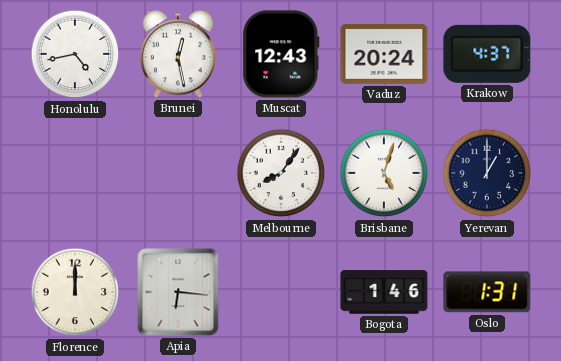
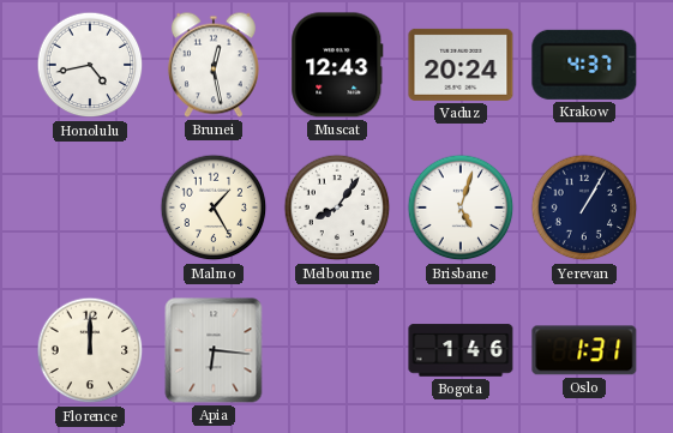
Malmo: none -> 1:25
Yerevan: 1:00 -> 1:05
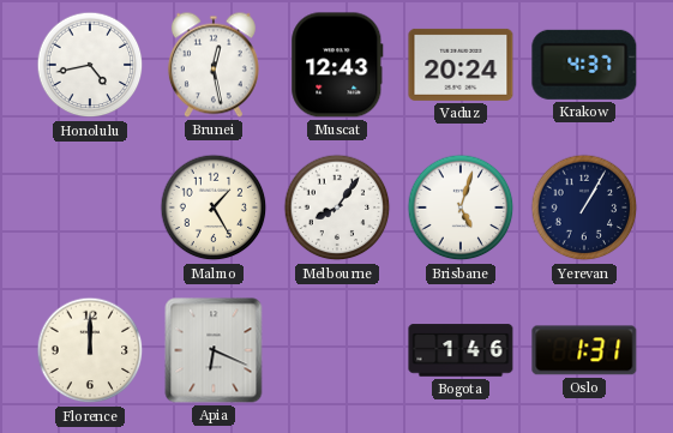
Apia: 6:16 -> 6:19
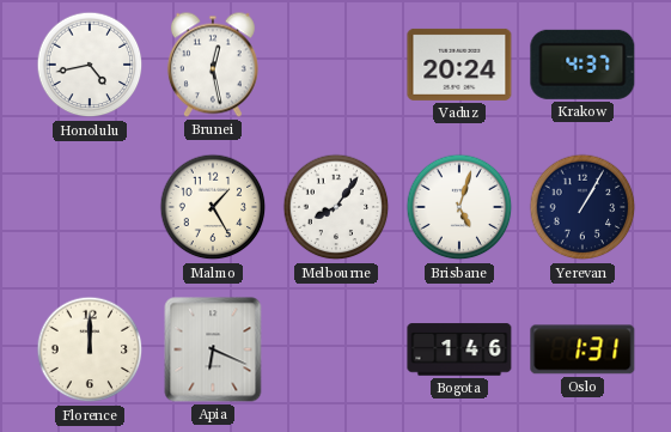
Muscat: 12:43 -> none
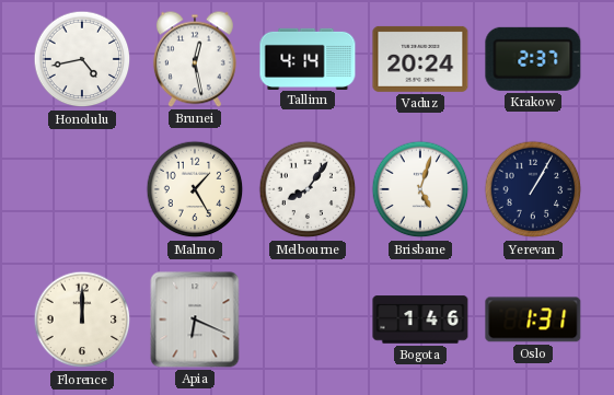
Tallinn: none -> 4:14
Krakow: 4:37 -> 2:37
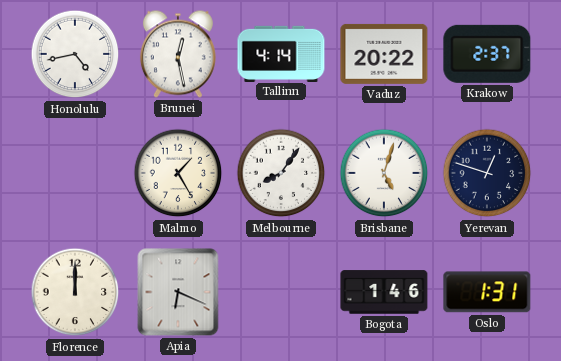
Vaduz: 20:24 -> 20:22
Yerevan: 1:05 -> 12:48
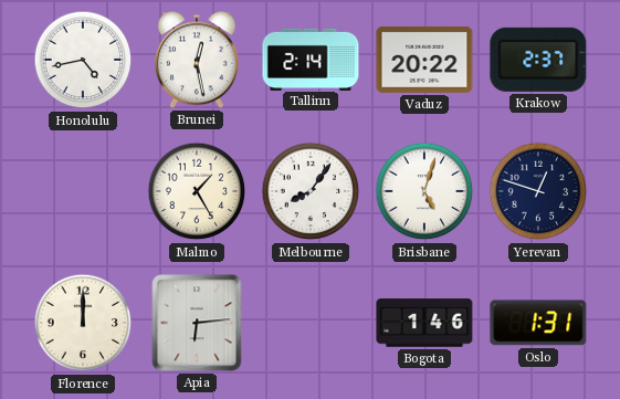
Tallinn: 4:14 -> 2:14
Apia: 6:19 -> 6:14
